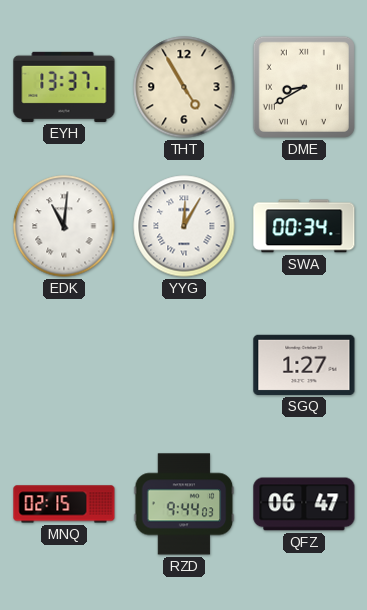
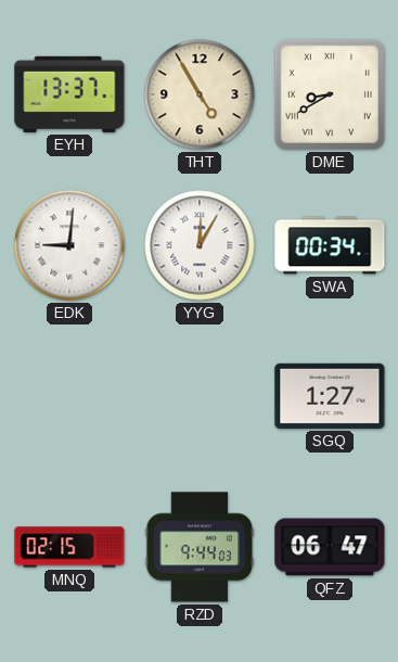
EDK: 11:01 -> 9:01
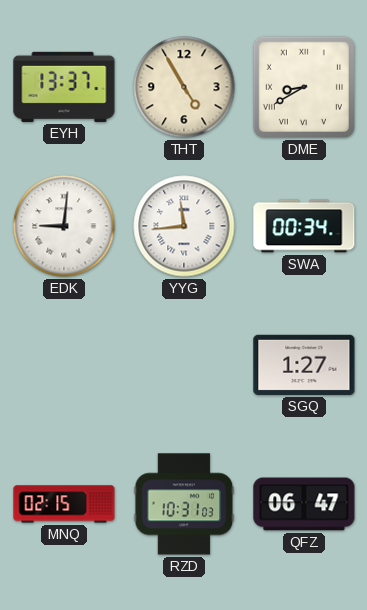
YYG: 12:05 -> 11:44
RZD: 9:44 -> 10:31
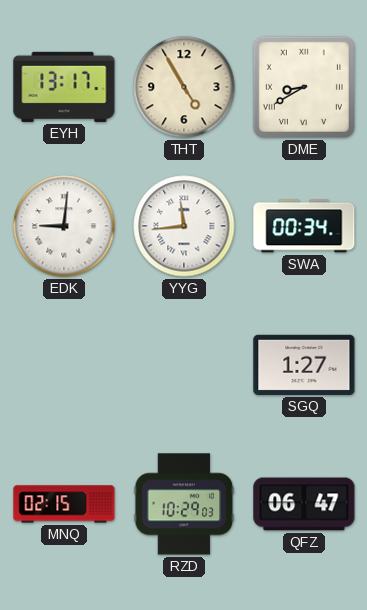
EYH: 13:37 -> 13:17
RZD: 10:31 -> 10:29
